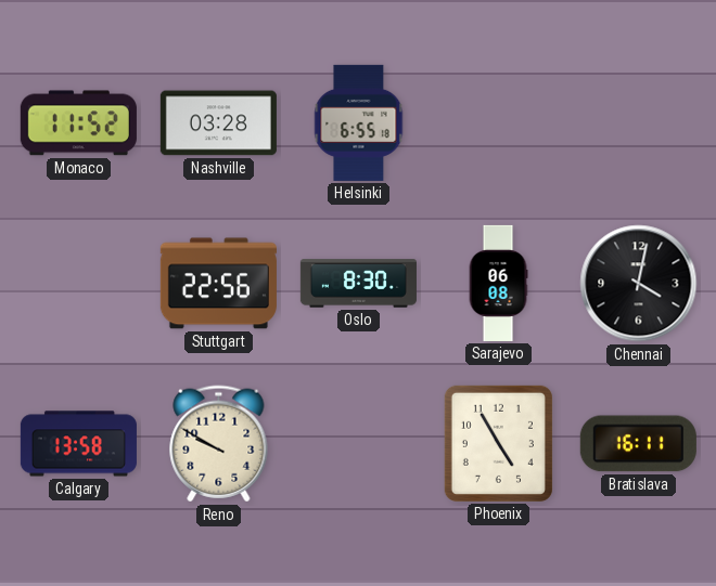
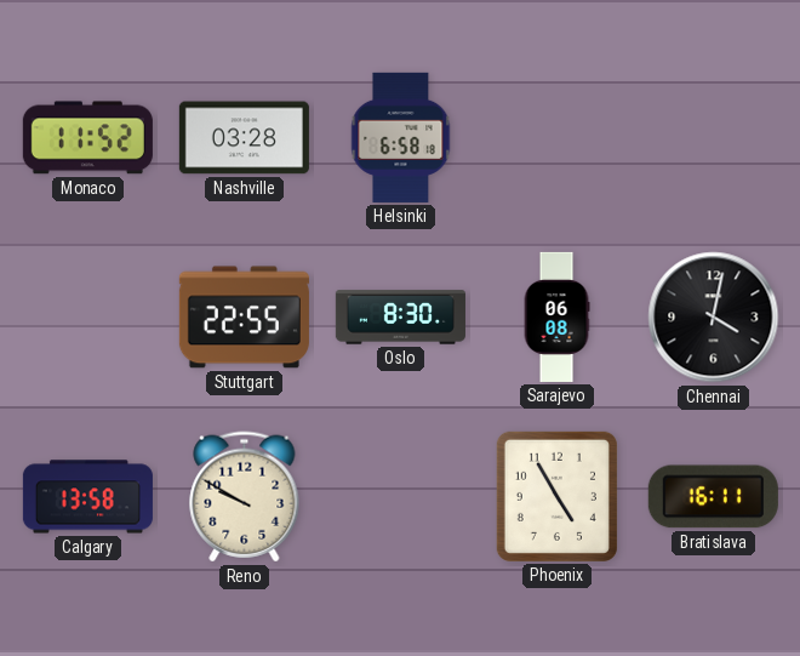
Helsinki: 6:55 -> 6:58
Stuttgart: 22:56 -> 22:55
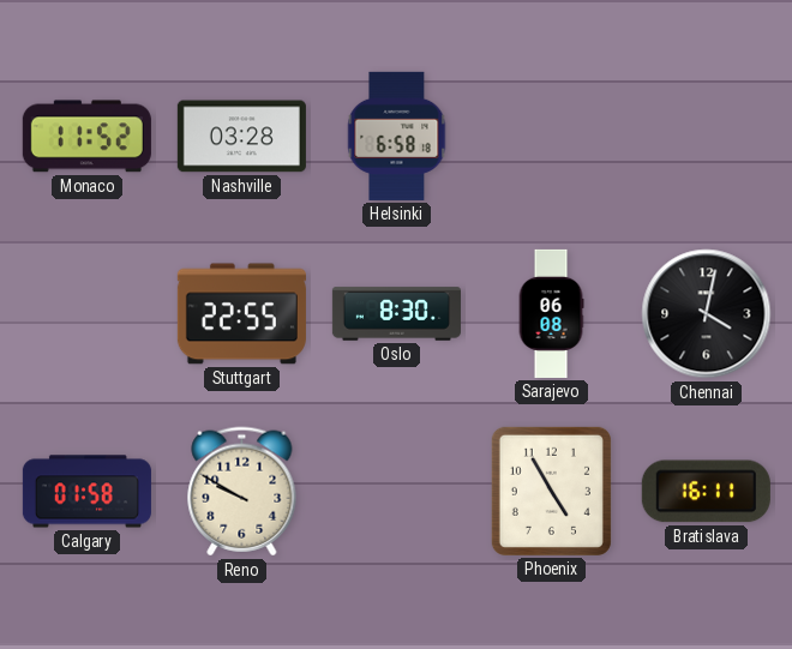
Calgary: 13:58 -> 01:58
